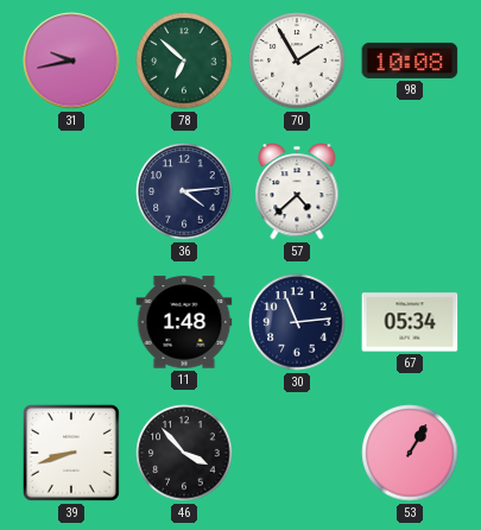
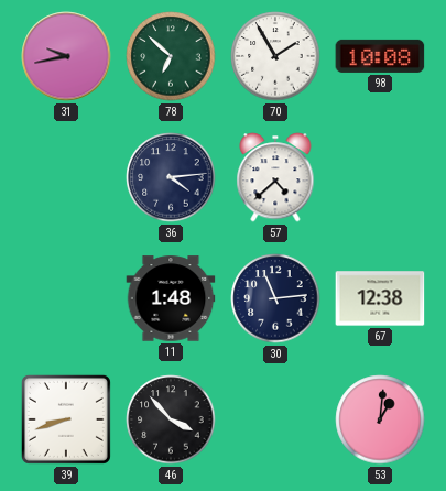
67: 05:34 -> 12:38
53: 1:05 -> 1:01
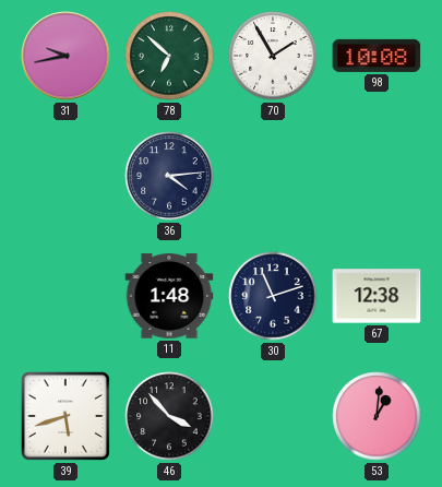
57: 4:38 -> none
30: 11:14 -> 11:12
39: 8:42 -> 5:42
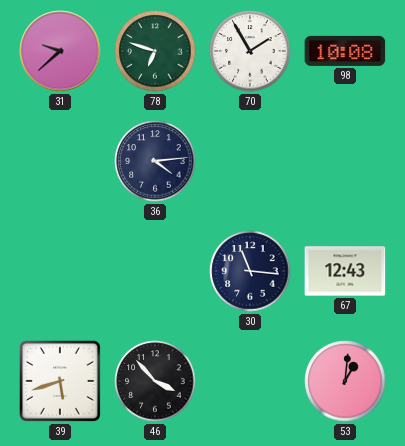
31: 9:43 -> 9:38
78: 6:52 -> 6:48
11: 1:48 -> none
30: 11:12 -> 11:16
67: 12:38 -> 12:43
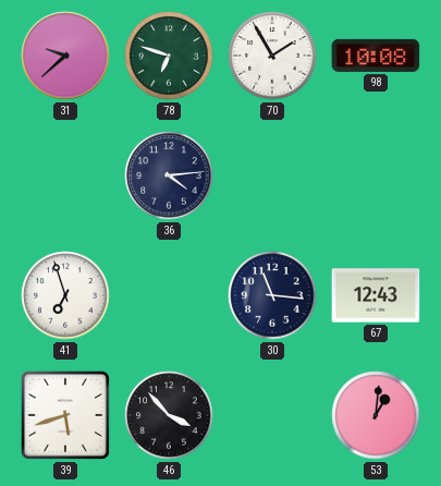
41: none -> 6:57
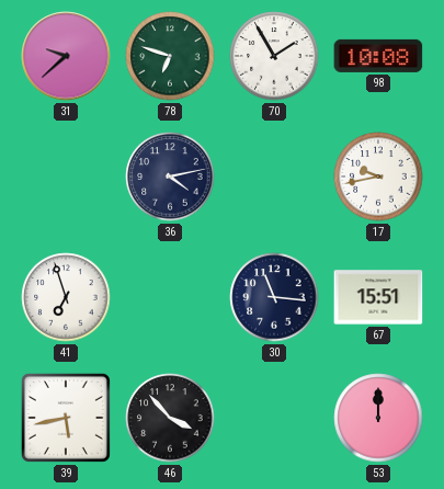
36: 4:14 -> 4:13
17: none -> 9:43
67: 12:43 -> 15:51
39: 5:42 -> 5:43
53: 1:01 -> 12:00
